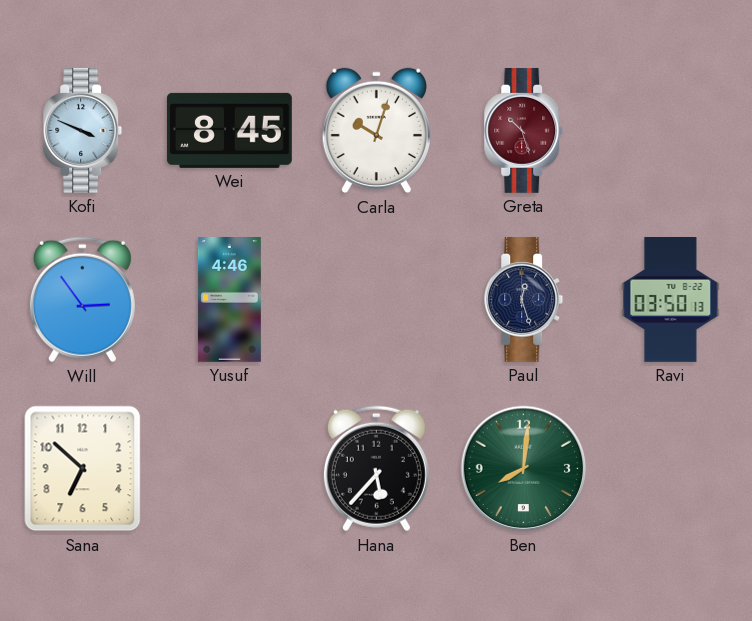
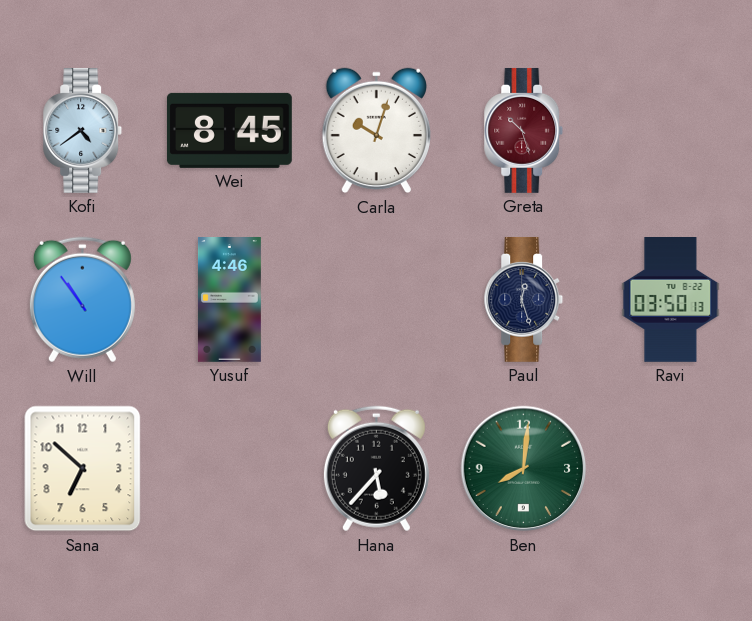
Kofi: 3:49 -> 4:39
Will: 2:54 -> 10:54
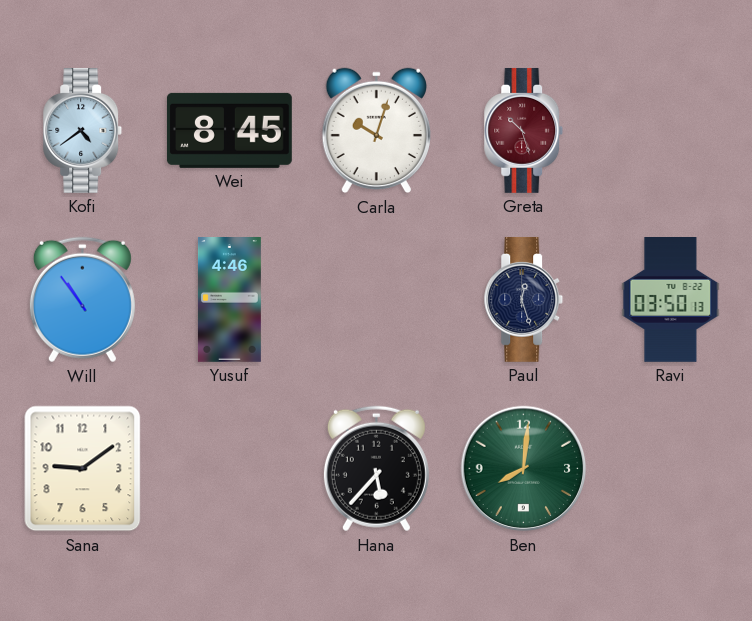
Sana: 6:52 -> 9:09
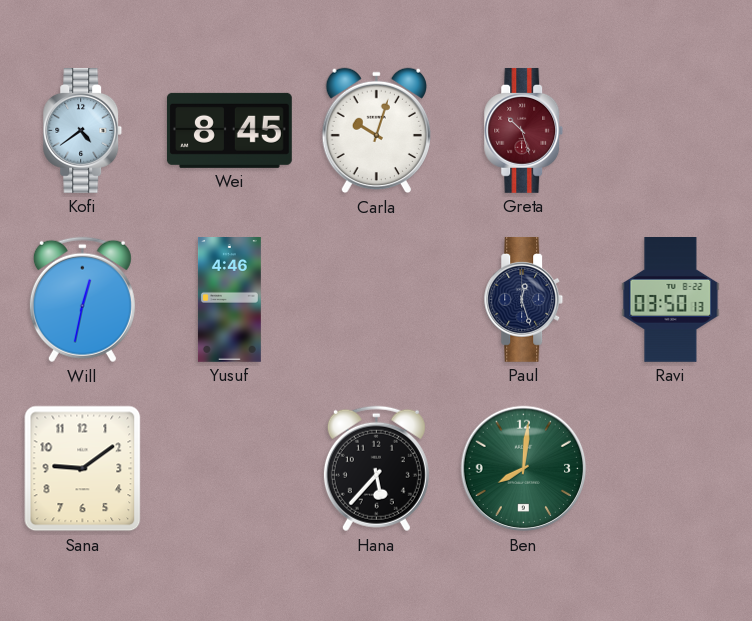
Will: 10:54 -> 12:32
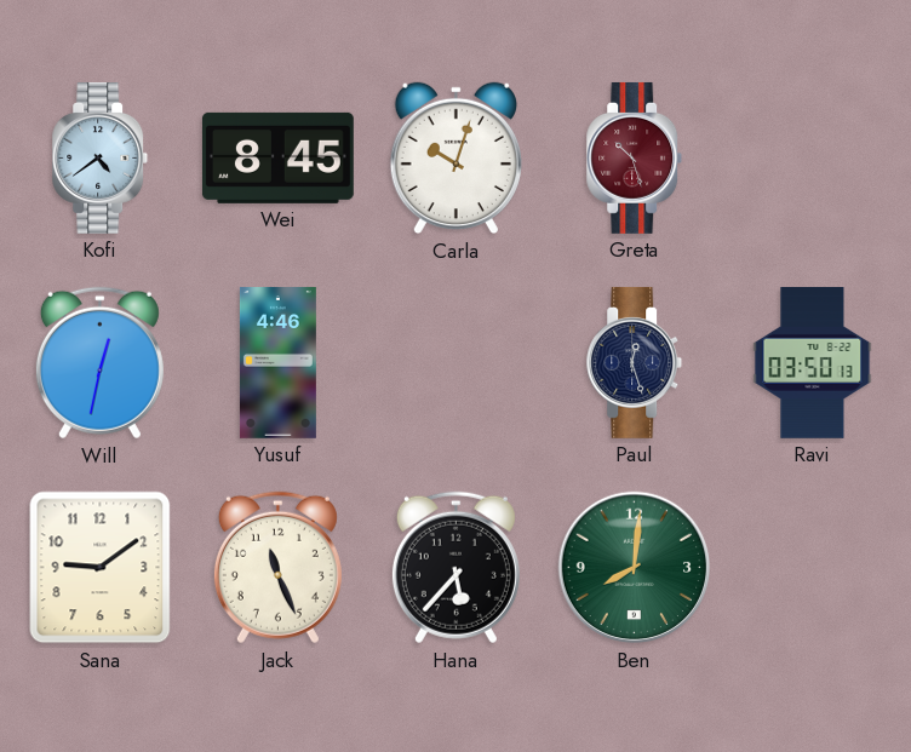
Jack: none -> 11:26
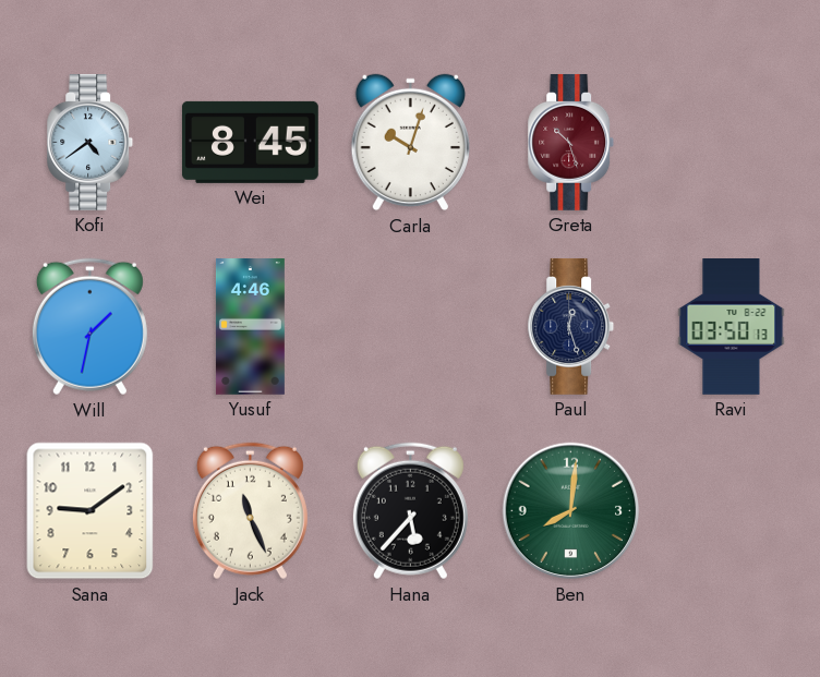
Will: 12:32 -> 1:32
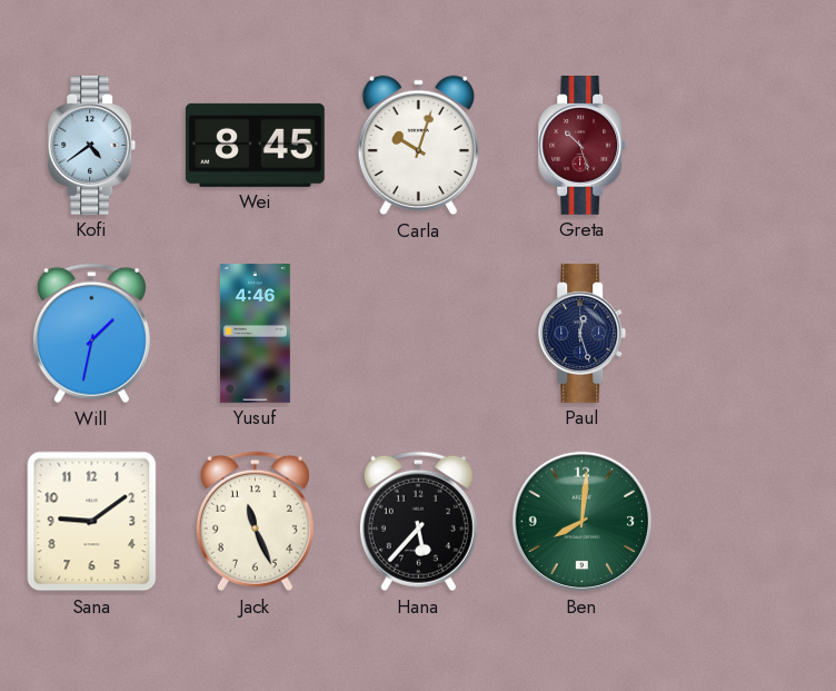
Ravi: 03:50 -> none
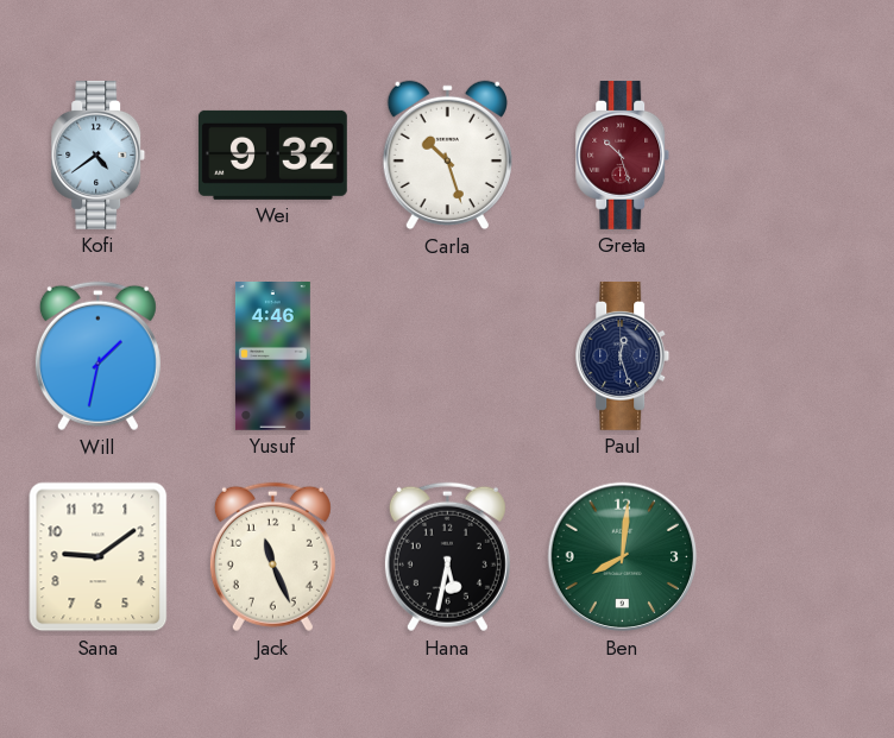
Wei: 8:45 -> 9:32
Carla: 10:03 -> 10:27
Hana: 5:37 -> 5:32
